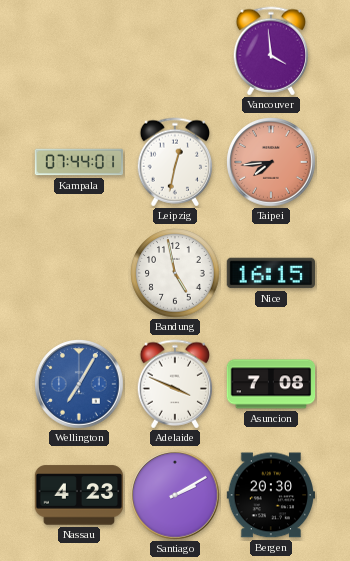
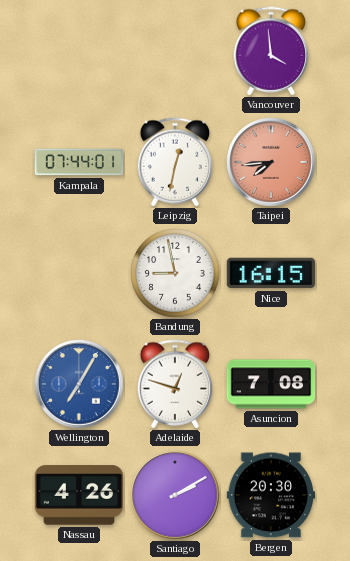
Bandung: 4:58 -> 8:58
Adelaide: 3:49 -> 12:48
Nassau: 4:23 -> 4:26
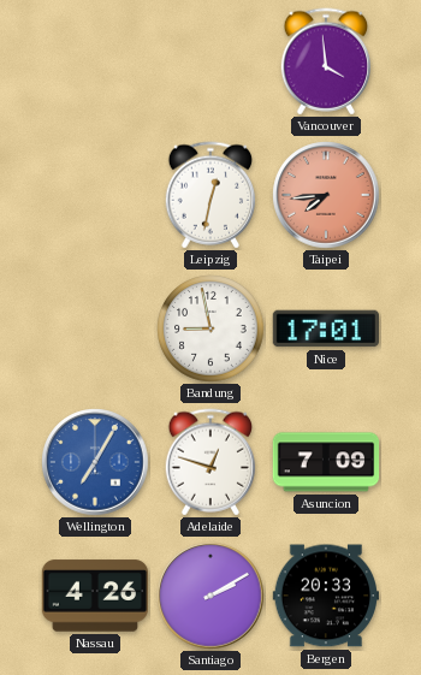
Kampala: 07:44 -> none
Nice: 16:15 -> 17:01
Asuncion: 7:08 -> 7:09
Bergen: 20:30 -> 20:33
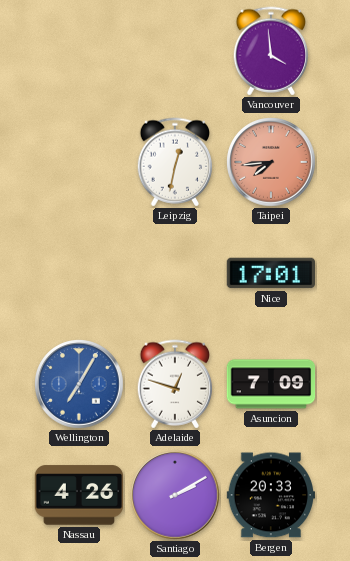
Bandung: 8:58 -> none
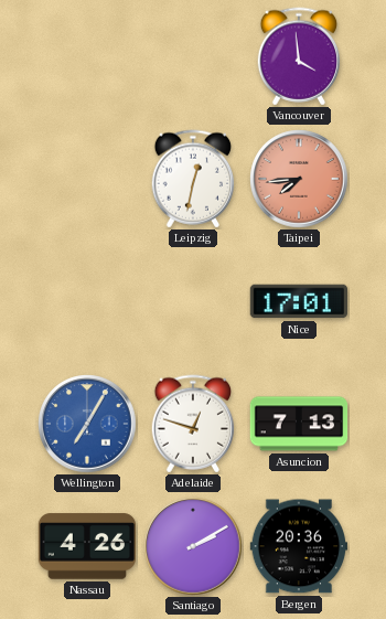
Asuncion: 7:09 -> 7:13
Bergen: 20:33 -> 20:36
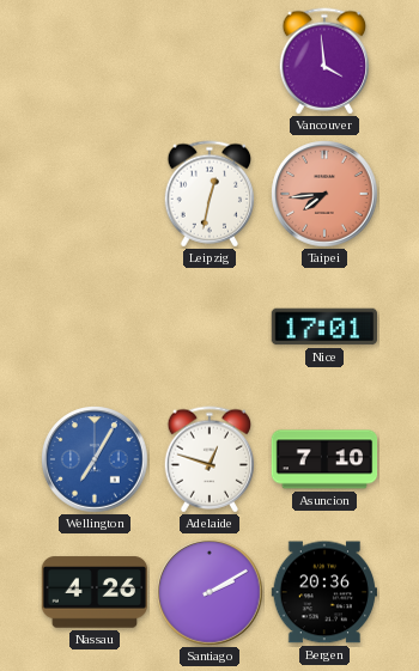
Asuncion: 7:13 -> 7:10
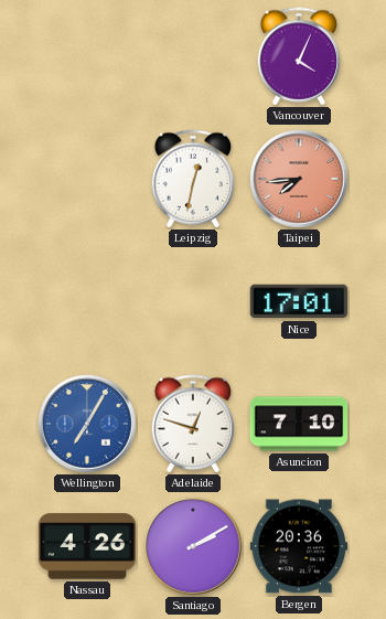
Vancouver: 3:59 -> 4:04
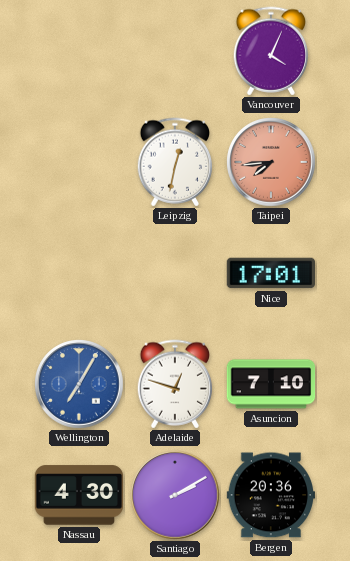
Nassau: 4:26 -> 4:30
